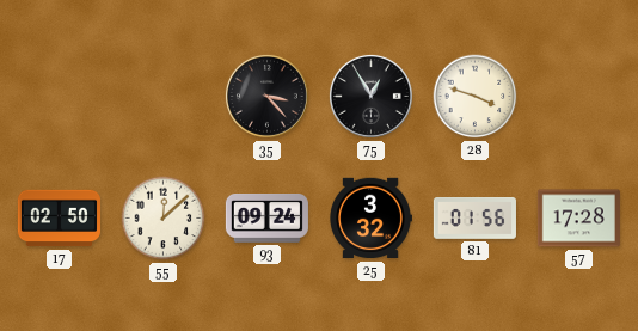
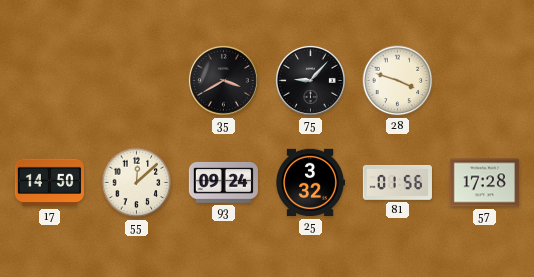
35: 3:23 -> 3:40
75: 12:55 -> 9:07
17: 02:50 -> 14:50
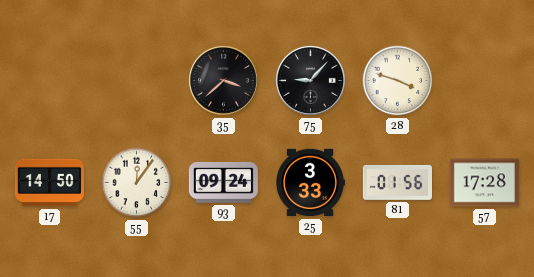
35: 3:40 -> 3:38
55: 12:08 -> 12:06
25: 3:32 -> 3:33
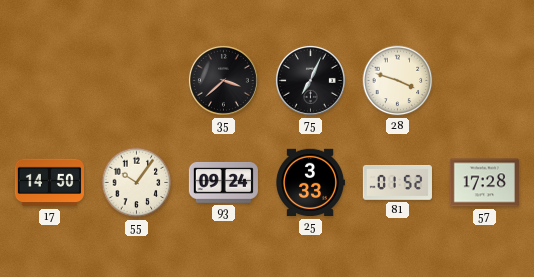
75: 9:07 -> 7:04
55: 12:06 -> 10:06
81: 01:56 -> 01:52
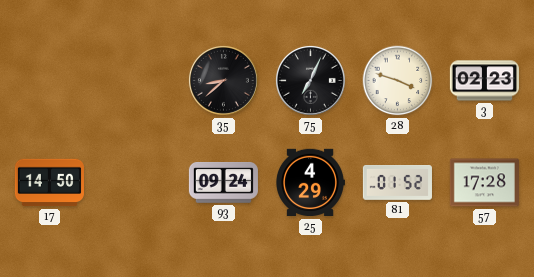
35: 3:38 -> 8:38
3: none -> 02:23
55: 10:06 -> none
25: 3:33 -> 4:29
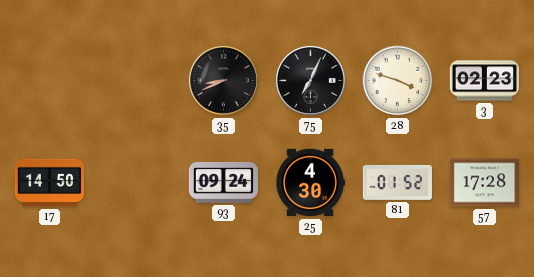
35: 8:38 -> 8:41
25: 4:29 -> 4:30
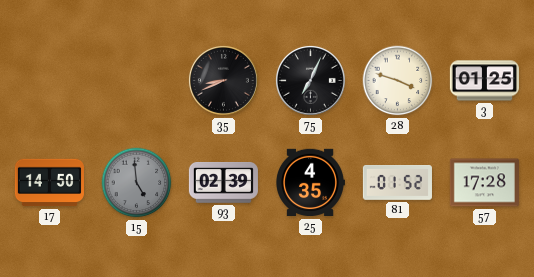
3: 02:23 -> 01:25
15: none -> 4:59
93: 09:24 -> 02:39
25: 4:30 -> 4:35
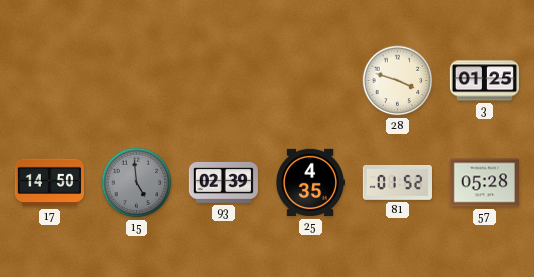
35: 8:41 -> none
75: 7:04 -> none
57: 17:28 -> 05:28
